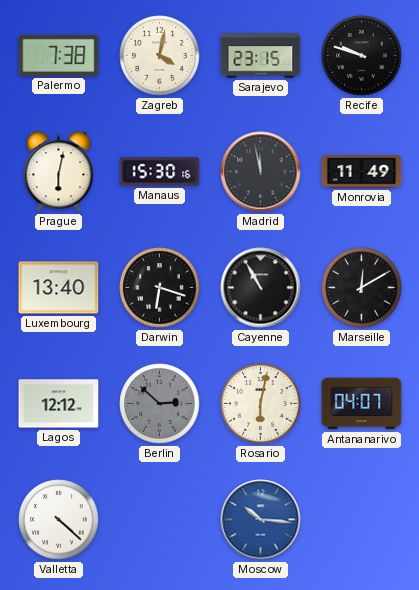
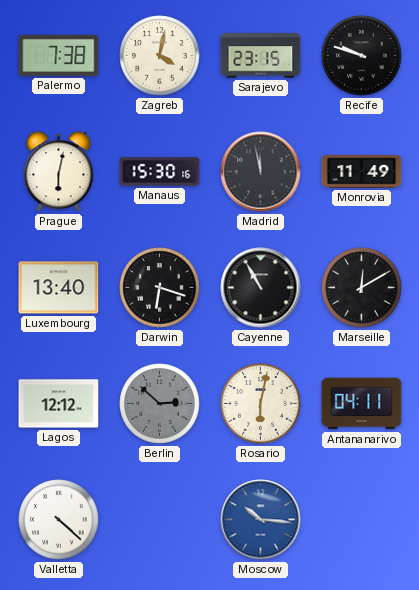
Antananarivo: 04:07 -> 04:11
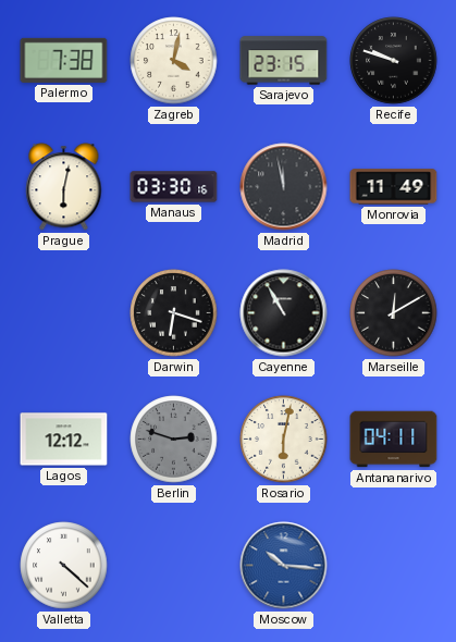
Manaus: 15:30 -> 03:30
Luxembourg: 13:40 -> none
Berlin: 2:52 -> 2:48
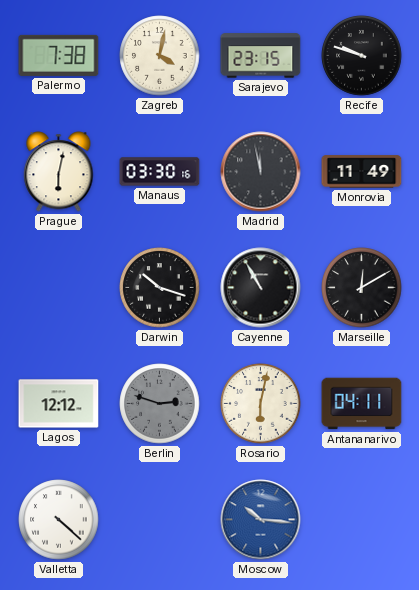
Darwin: 6:18 -> 10:18
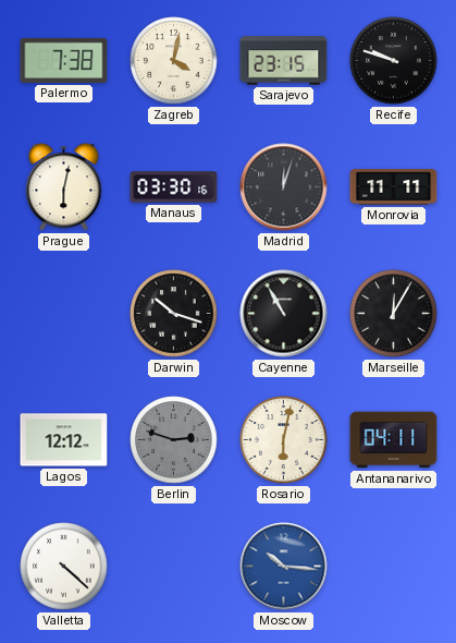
Madrid: 11:58 -> 12:03
Monrovia: 11:49 -> 11:11
Marseille: 12:10 -> 12:05
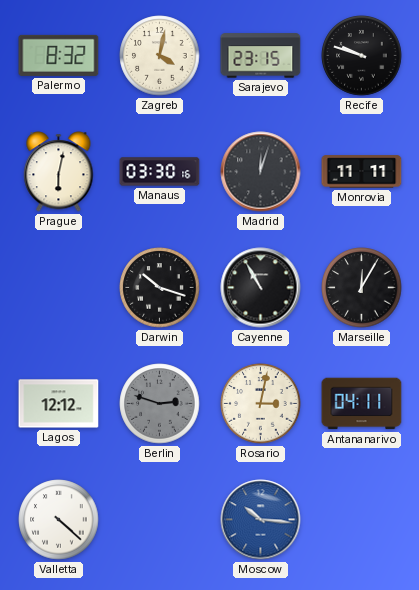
Palermo: 7:38 -> 8:32
Rosario: 6:02 -> 3:02
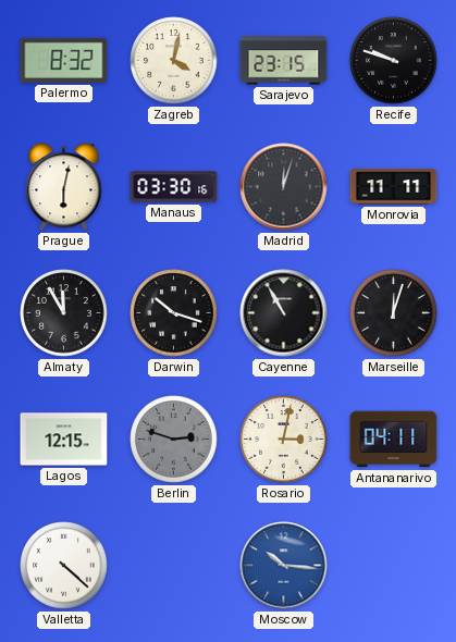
Almaty: none -> 11:55
Marseille: 12:05 -> 12:03
Lagos: 12:12 -> 12:15
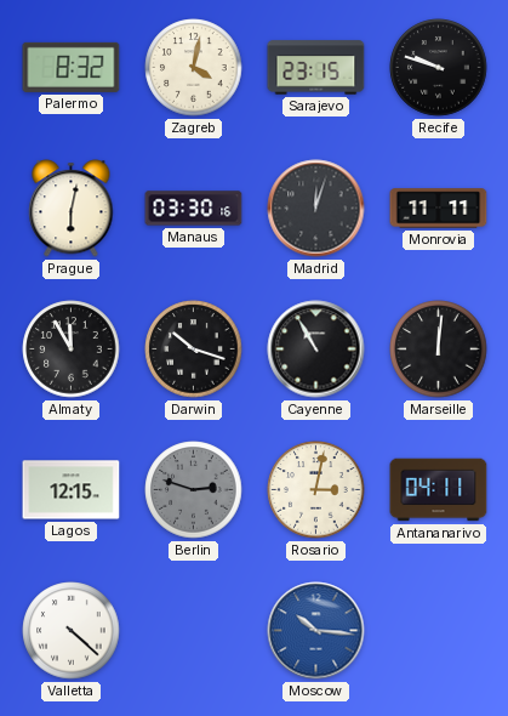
Marseille: 12:03 -> 12:01
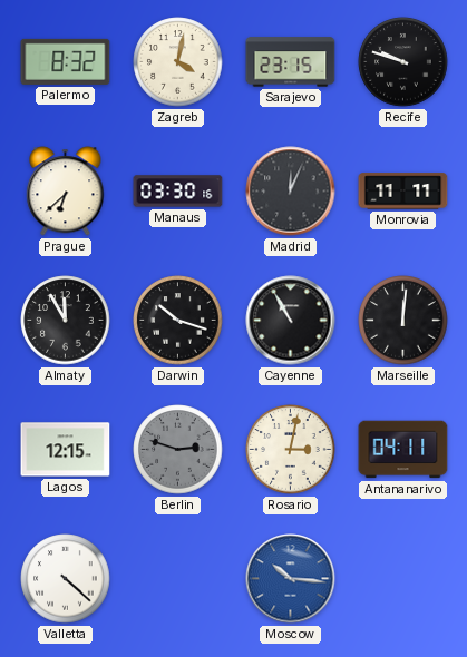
Prague: 6:02 -> 6:38
Madrid: 12:03 -> 12:04
